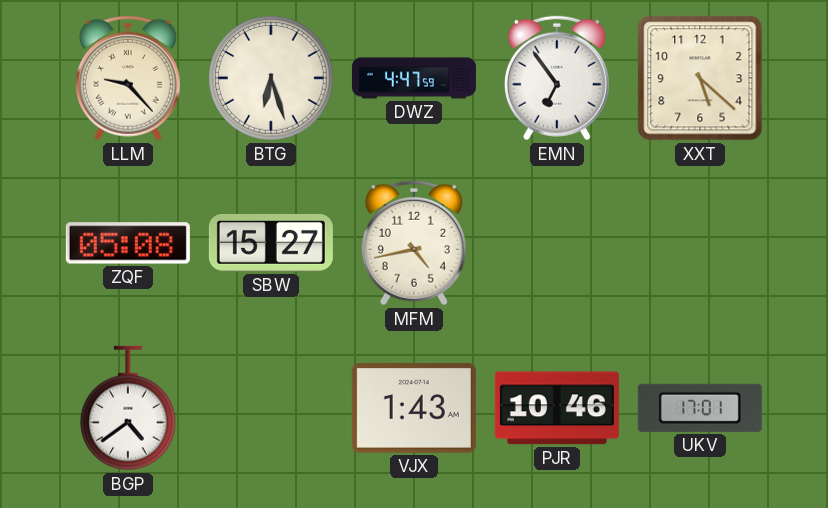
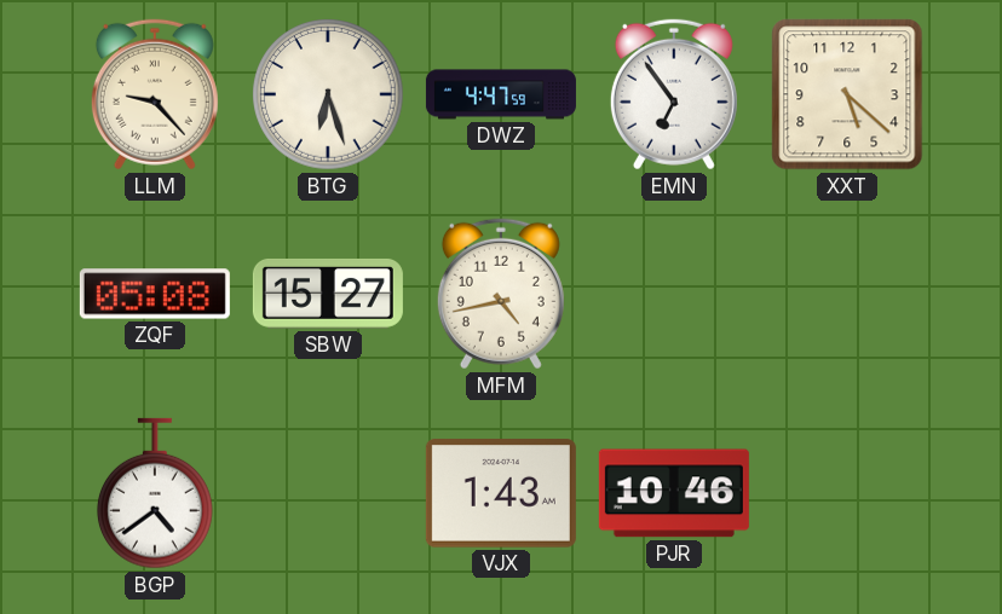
UKV: 17:01 -> none
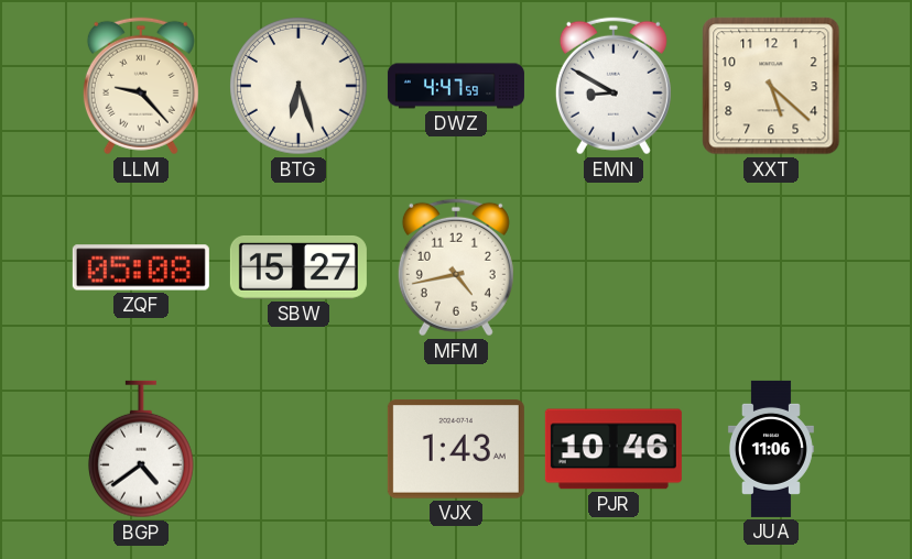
EMN: 6:54 -> 8:50
JUA: none -> 11:06
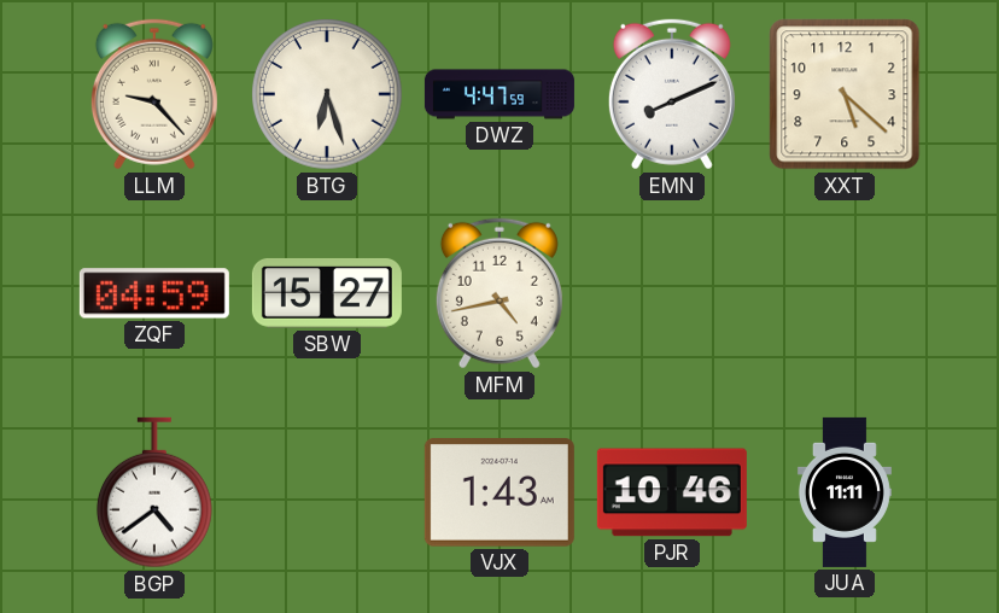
EMN: 8:50 -> 8:11
ZQF: 05:08 -> 04:59
JUA: 11:06 -> 11:11
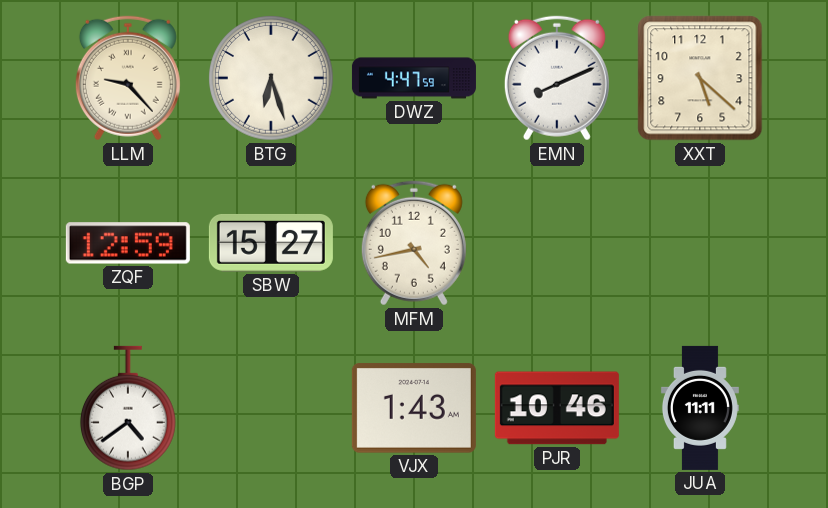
ZQF: 04:59 -> 12:59
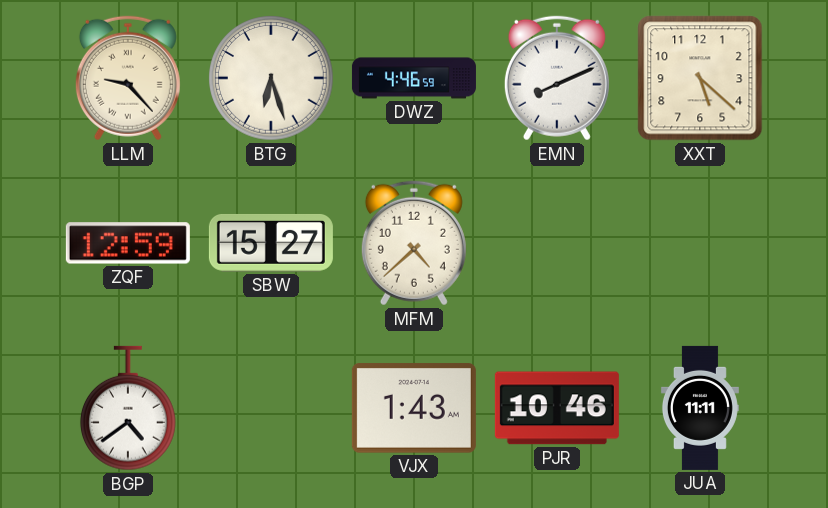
DWZ: 4:47 -> 4:46
MFM: 4:43 -> 4:38
